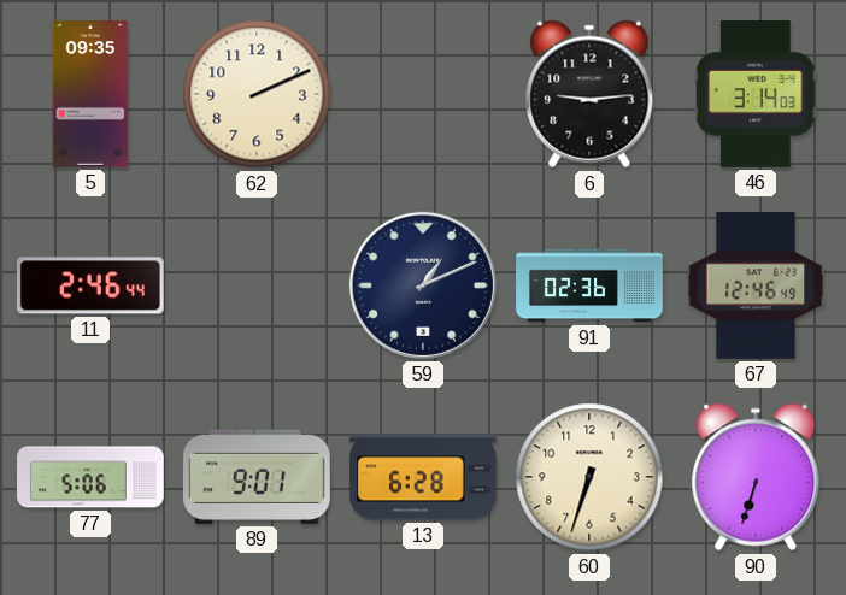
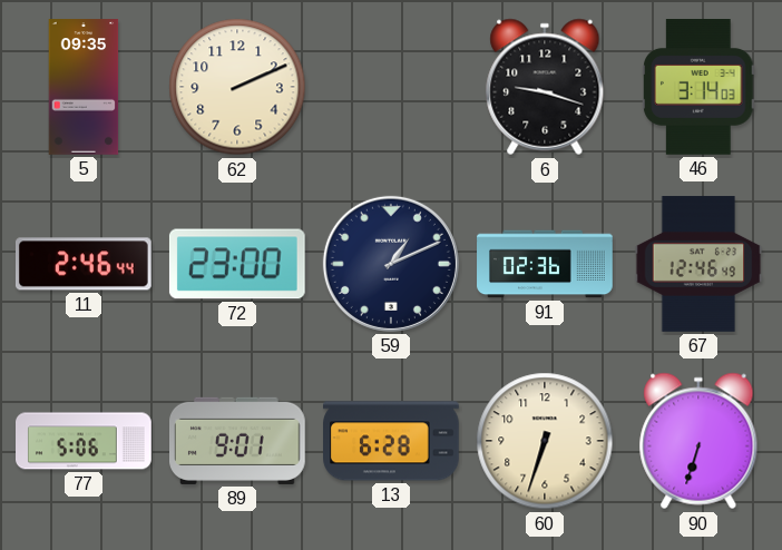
6: 9:14 -> 9:18
72: none -> 23:00
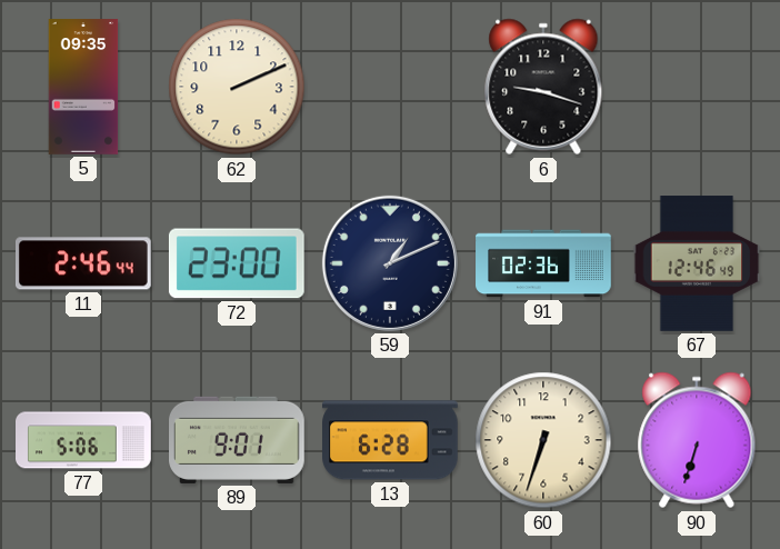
46: 3:14 -> none
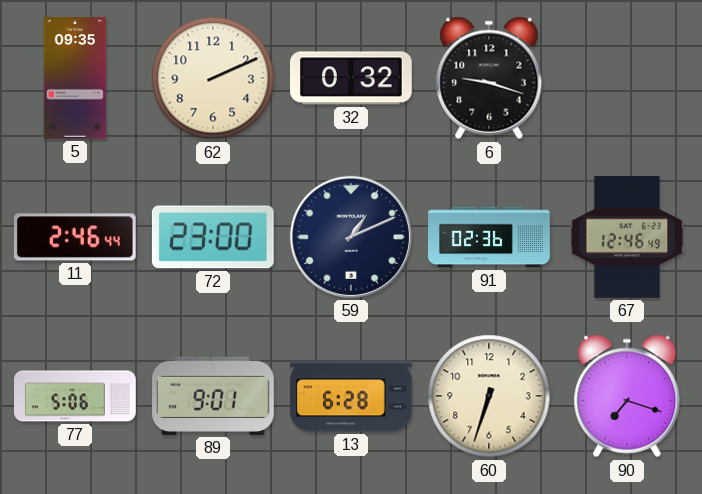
32: none -> 0:32
90: 6:33 -> 7:18
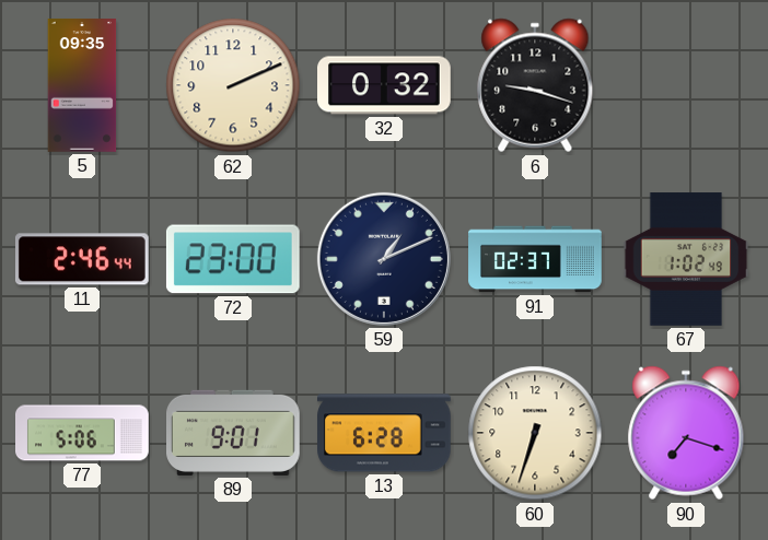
91: 02:36 -> 02:37
67: 12:46 -> 1:02
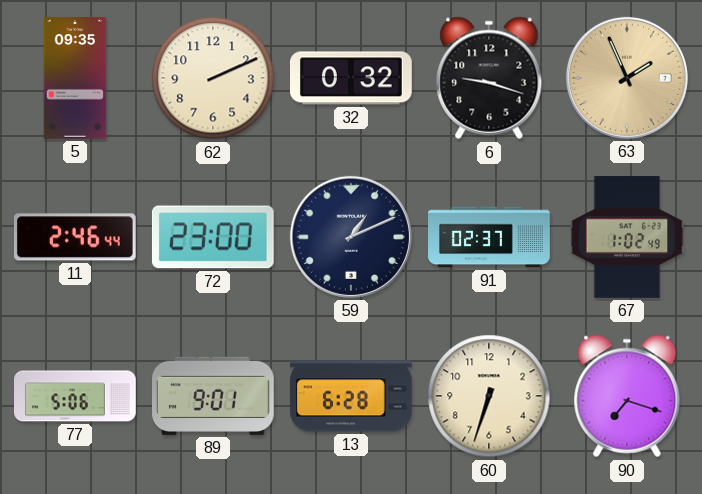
63: none -> 1:56
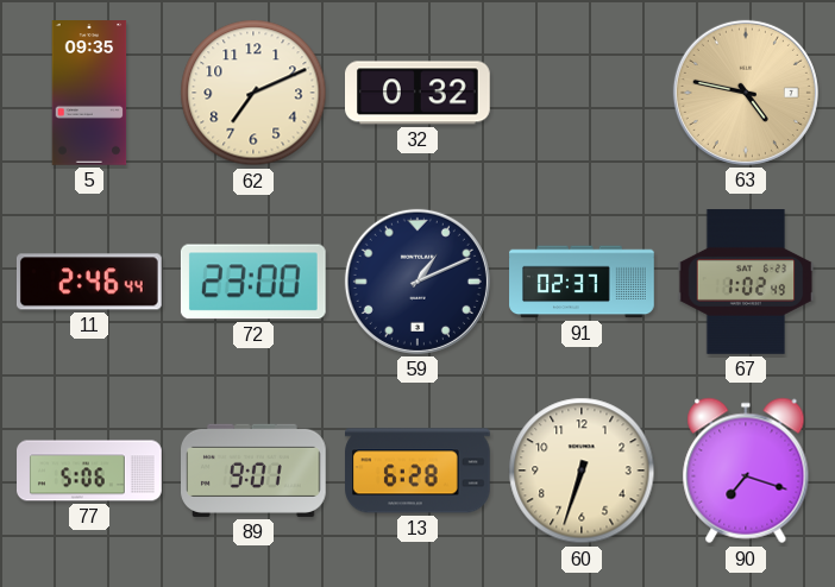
62: 2:11 -> 7:11
6: 9:18 -> none
63: 1:56 -> 4:47
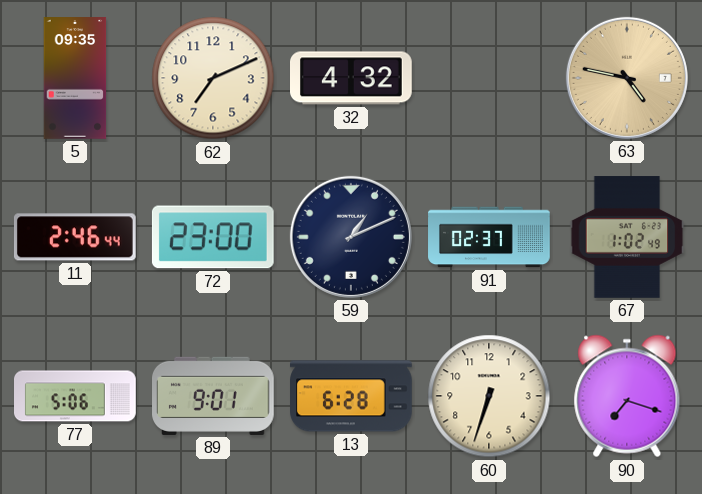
32: 0:32 -> 4:32
